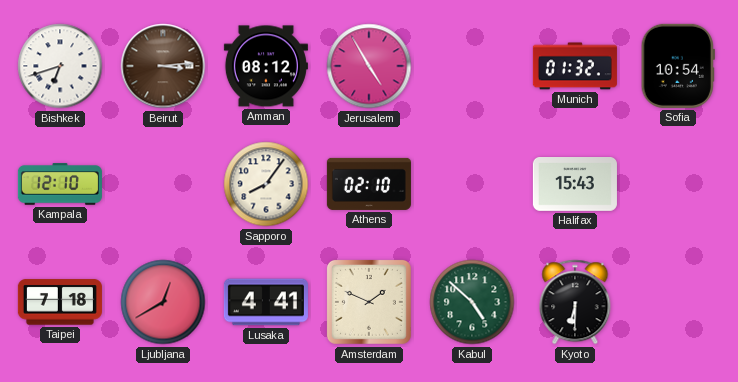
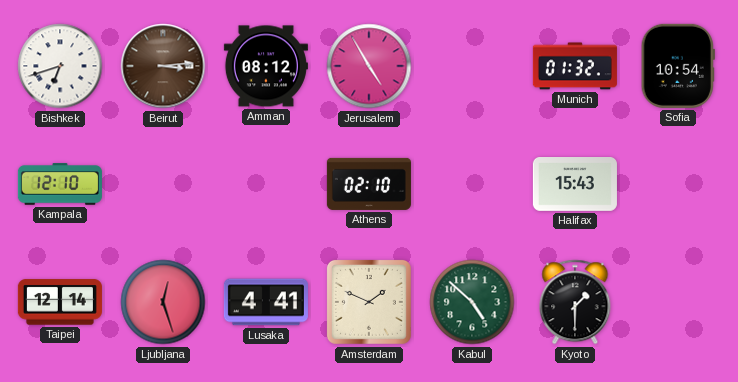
Sapporo: 8:06 -> none
Taipei: 7:18 -> 12:14
Ljubljana: 12:40 -> 12:27
Kyoto: 6:30 -> 1:30
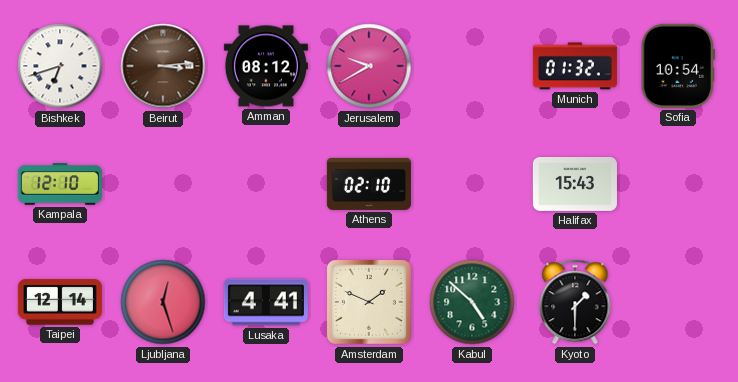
Jerusalem: 4:55 -> 9:40
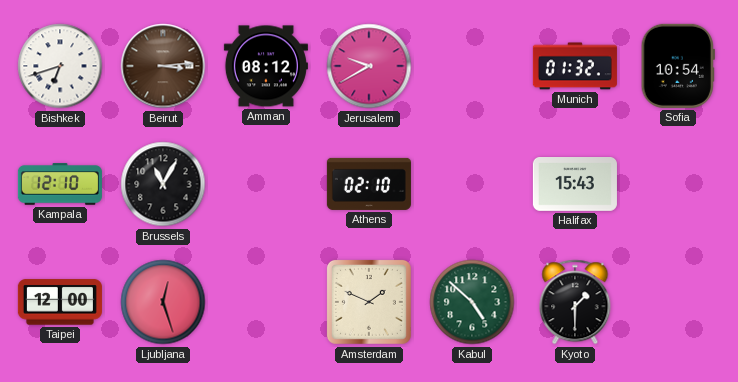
Brussels: none -> 11:05
Taipei: 12:14 -> 12:00
Lusaka: 4:41 -> none
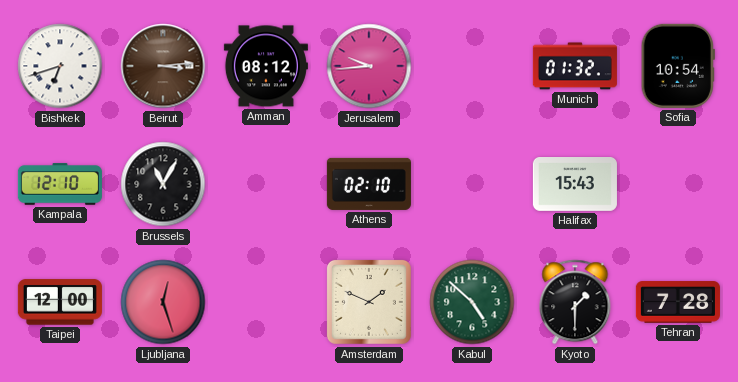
Jerusalem: 9:40 -> 9:44
Tehran: none -> 7:28
